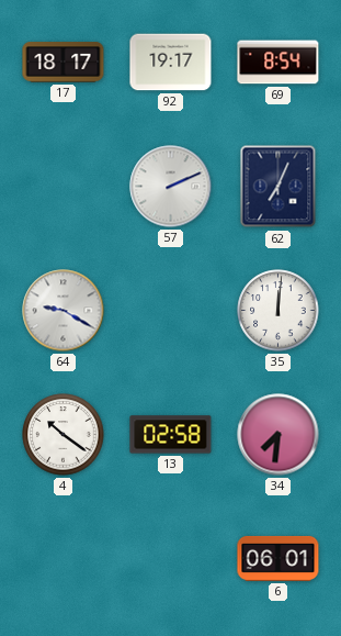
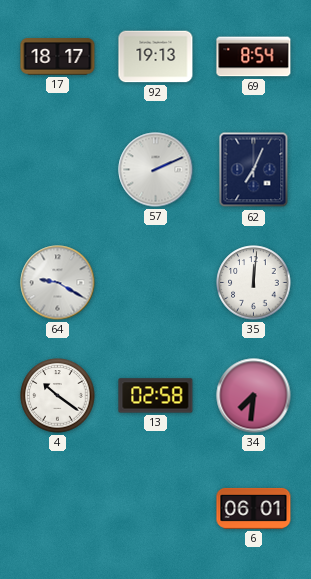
92: 19:17 -> 19:13
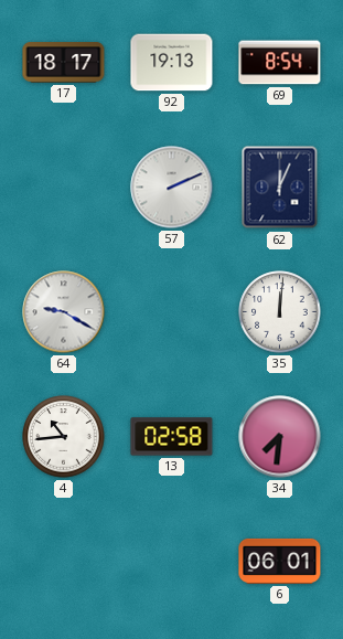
62: 7:04 -> 12:04
4: 10:21 -> 10:44
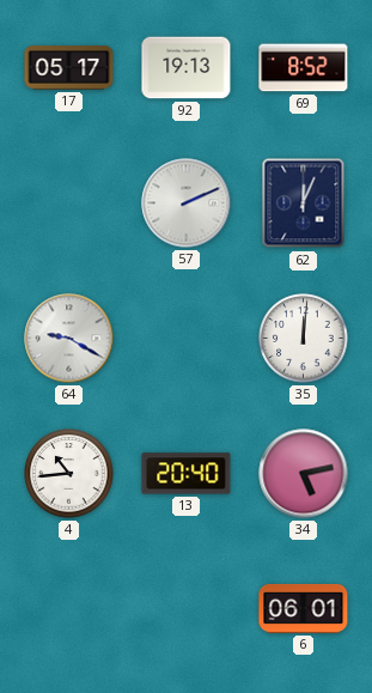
17: 18:17 -> 05:17
69: 8:54 -> 8:52
13: 02:58 -> 20:40
34: 7:31 -> 5:13
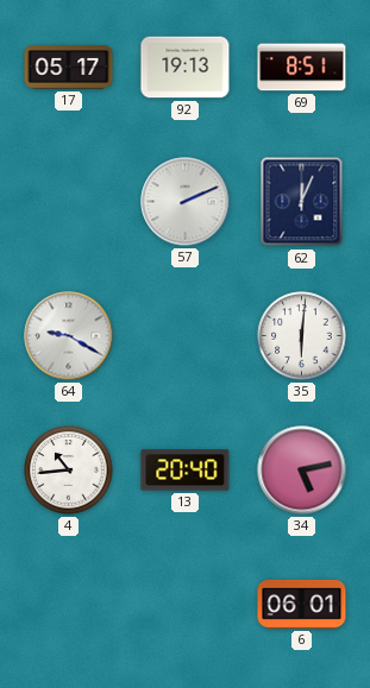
69: 8:52 -> 8:51
35: 12:01 -> 6:01
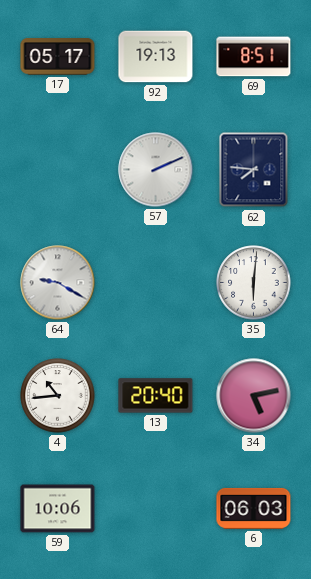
62: 12:04 -> 7:46
59: none -> 10:06
6: 06:01 -> 06:03
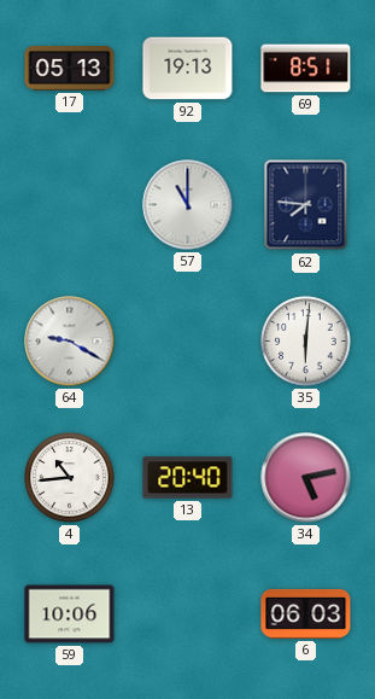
17: 05:17 -> 05:13
57: 2:11 -> 11:00
